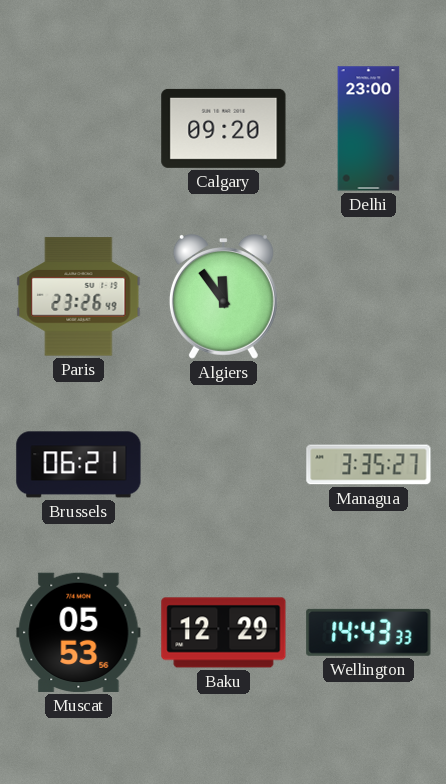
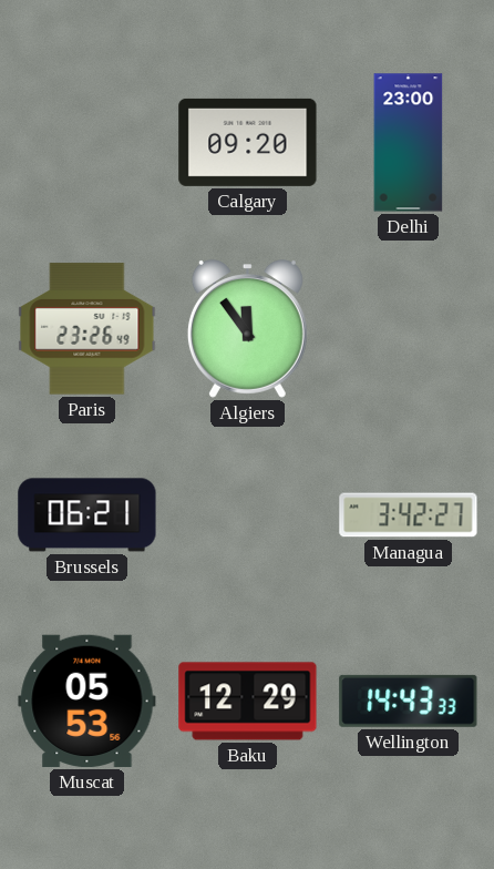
Managua: 3:35 -> 3:42
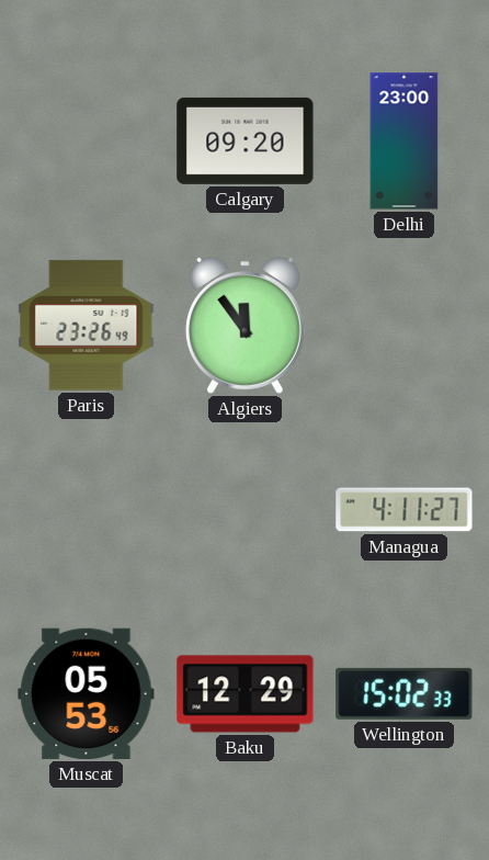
Brussels: 06:21 -> none
Managua: 3:42 -> 4:11
Wellington: 14:43 -> 15:02
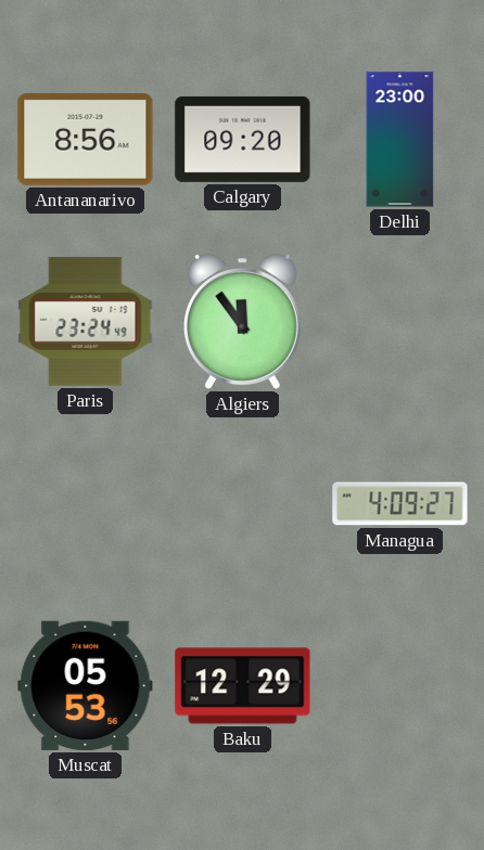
Antananarivo: none -> 8:56
Paris: 23:26 -> 23:24
Managua: 4:11 -> 4:09
Wellington: 15:02 -> none
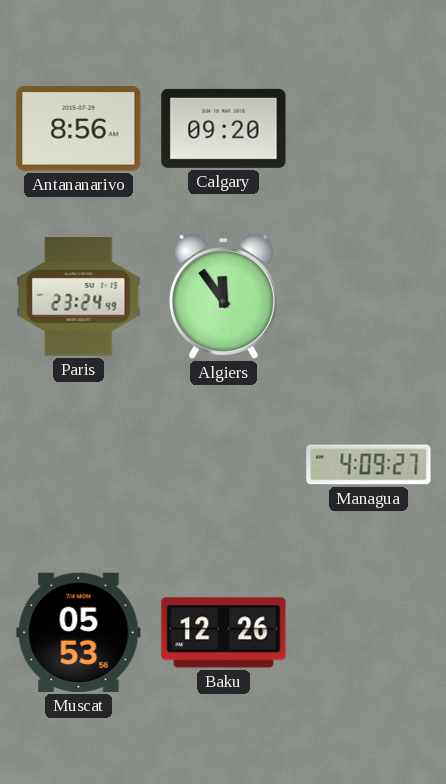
Delhi: 23:00 -> none
Baku: 12:29 -> 12:26
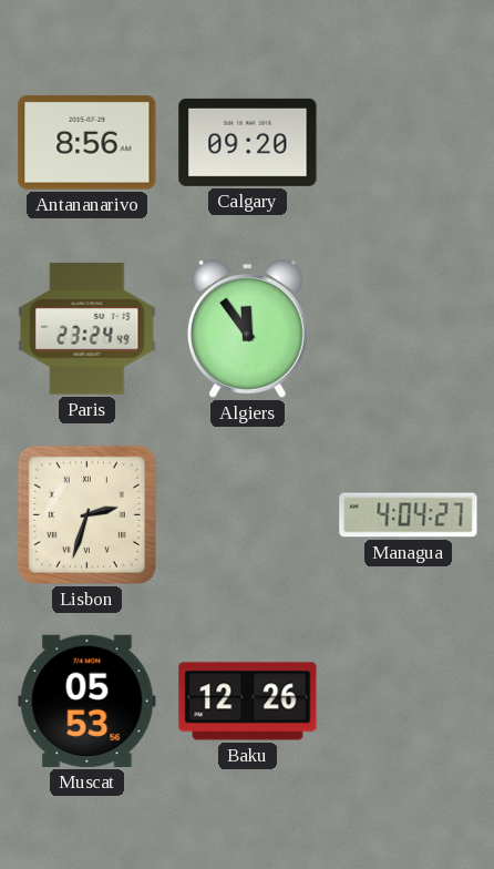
Lisbon: none -> 2:33
Managua: 4:09 -> 4:04
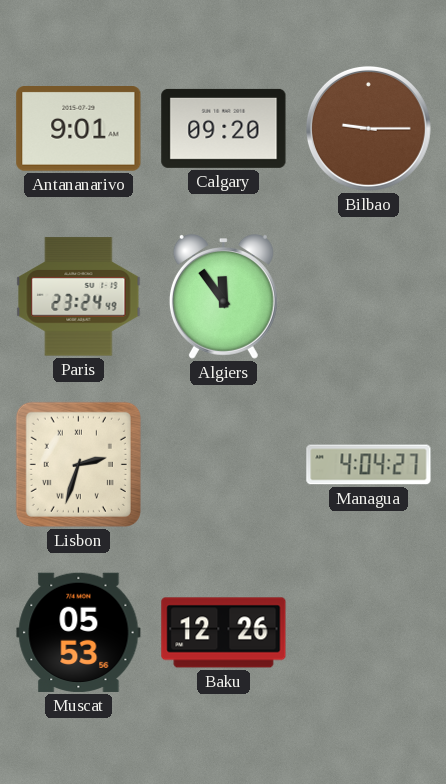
Antananarivo: 8:56 -> 9:01
Bilbao: none -> 9:15
